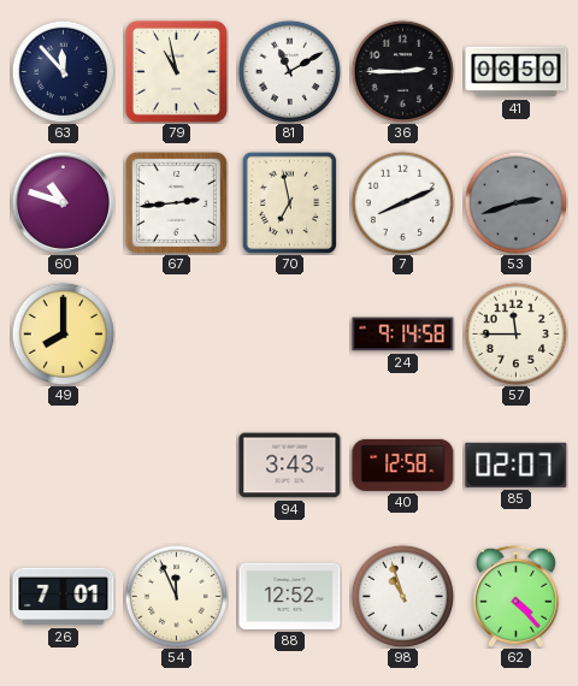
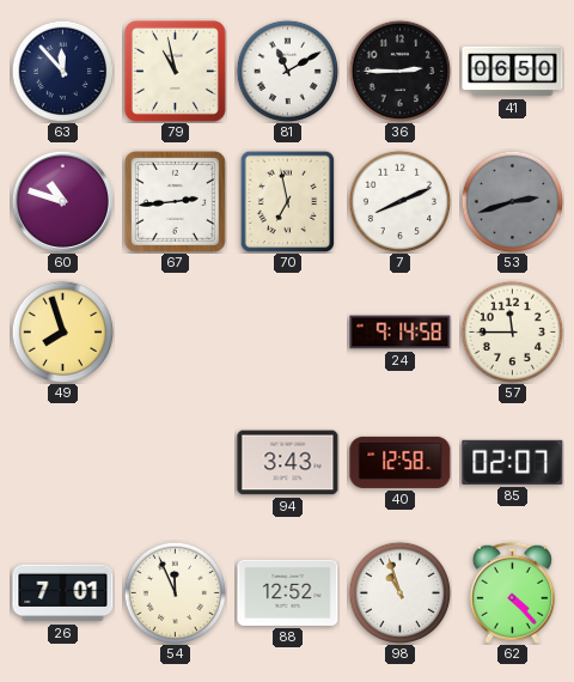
49: 8:00 -> 7:57
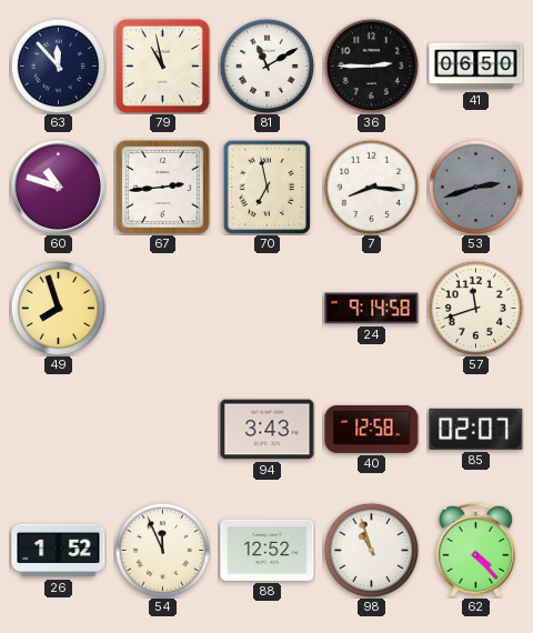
7: 8:11 -> 8:16
57: 11:45 -> 11:42
26: 7:01 -> 1:52
